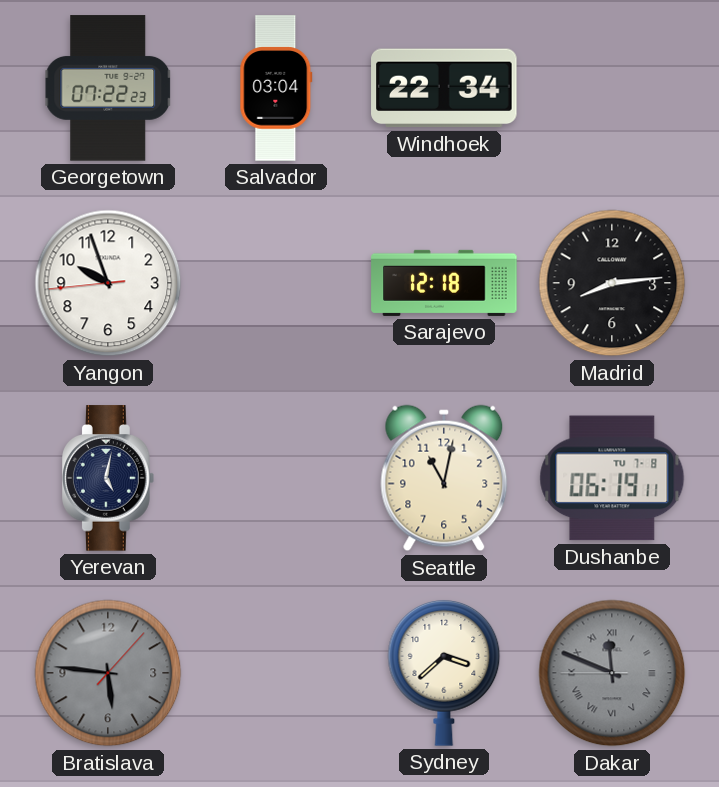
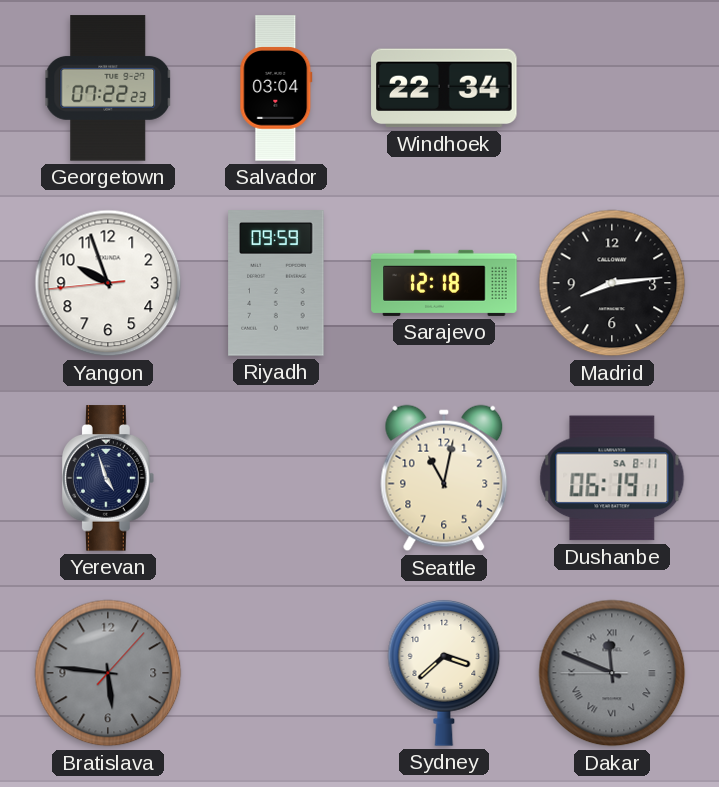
Riyadh: none -> 09:59
Yerevan: 5:02 -> 4:57
Dushanbe date: TU 7-8 -> SA 8-11
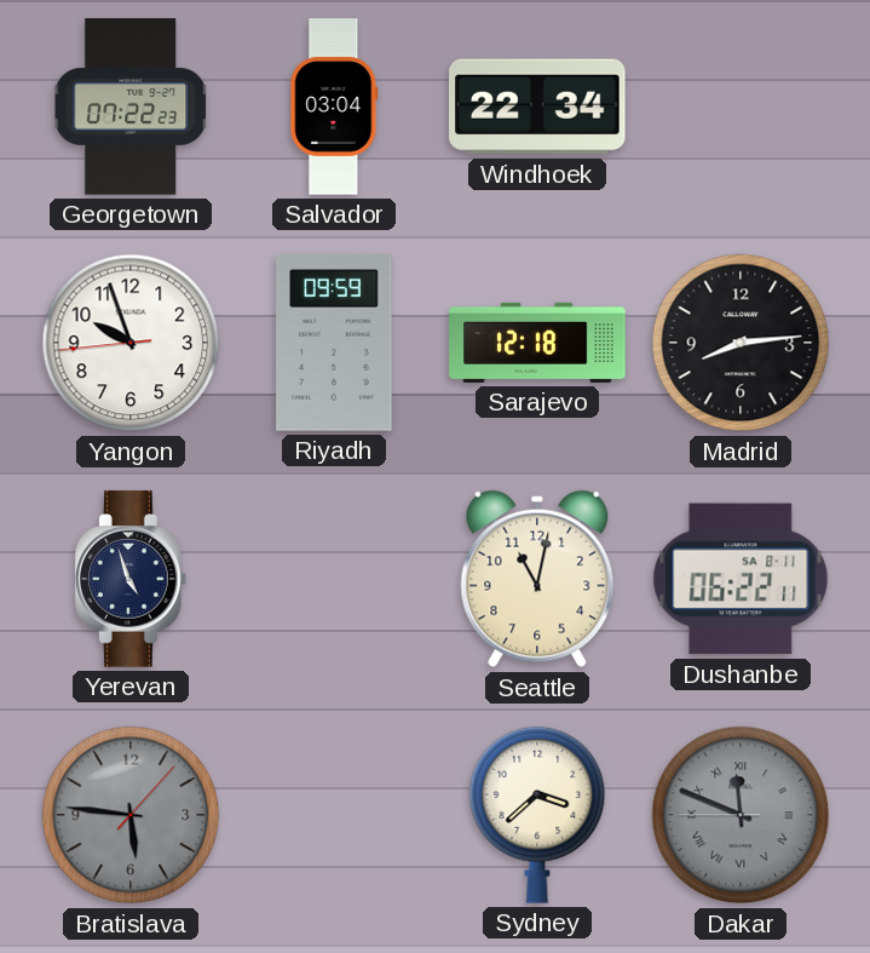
Dushanbe: 06:19 -> 06:22
